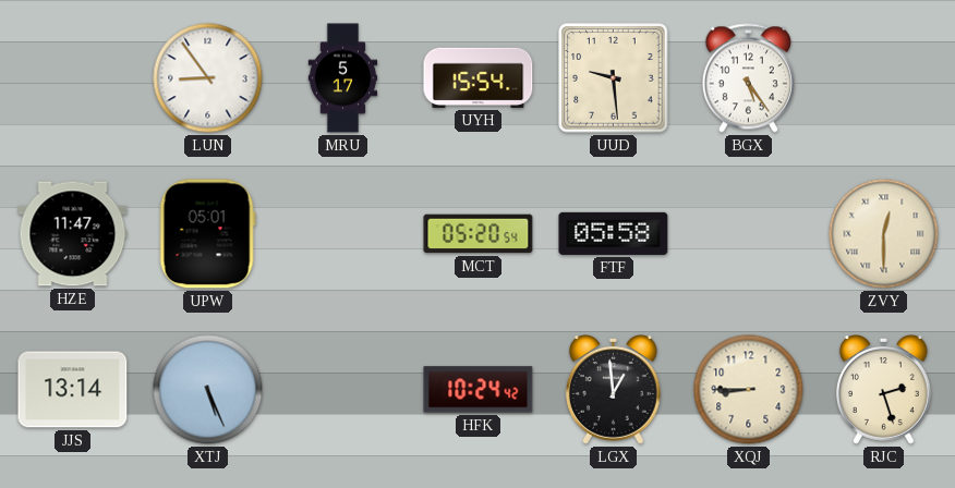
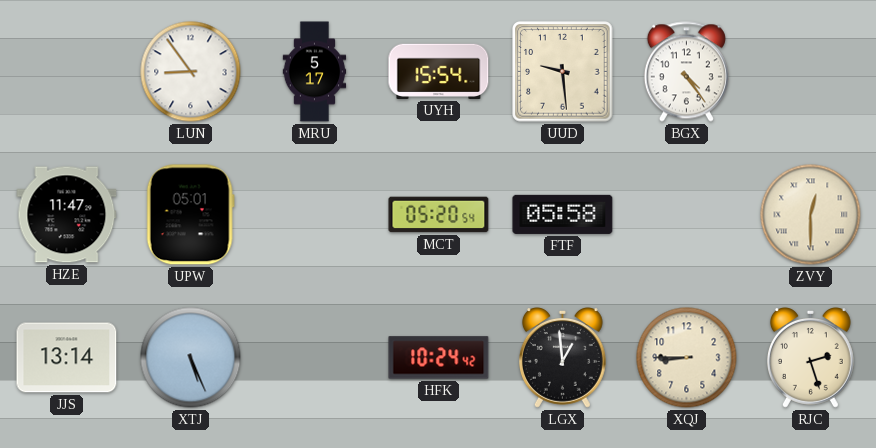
BGX: 5:24 -> 4:24
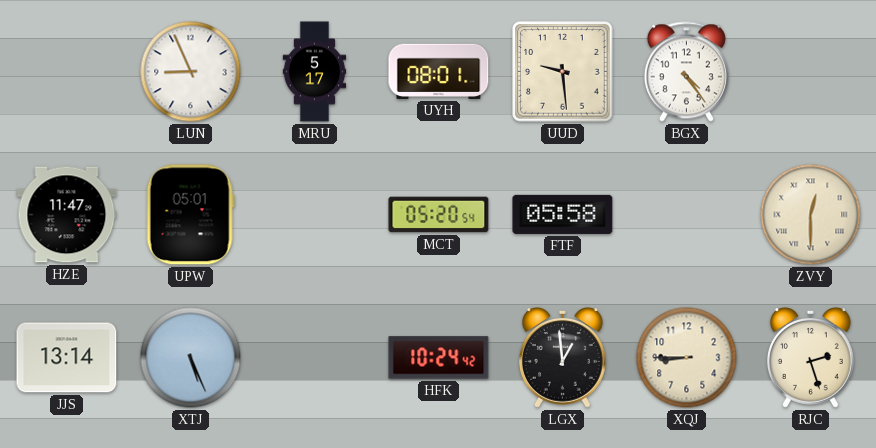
LUN: 8:54 -> 8:56
UYH: 15:54 -> 08:01
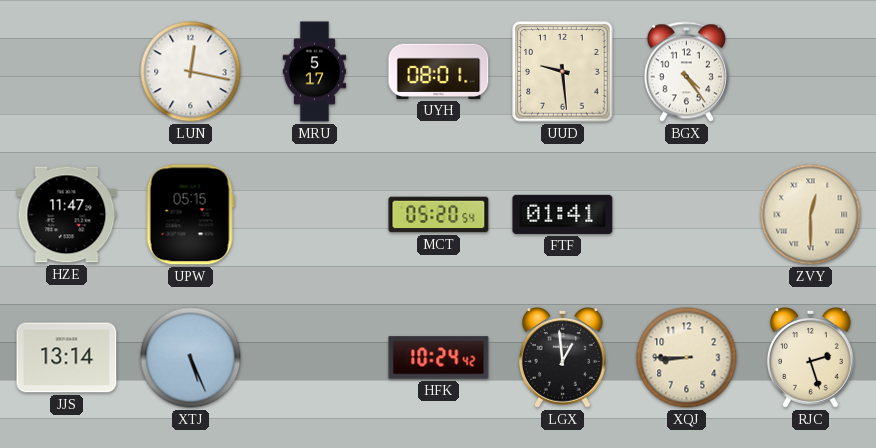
LUN: 8:56 -> 12:17
UPW: 05:01 -> 05:15
FTF: 05:58 -> 01:41
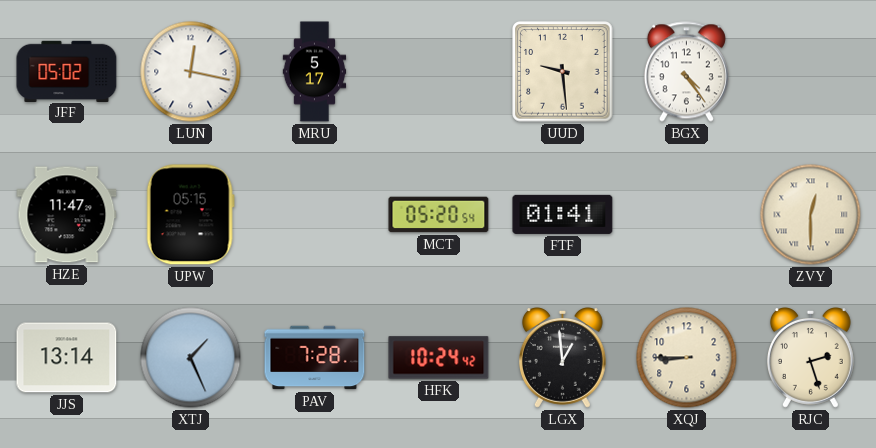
JFF: none -> 05:02
UYH: 08:01 -> none
XTJ: 5:26 -> 1:26
PAV: none -> 7:28
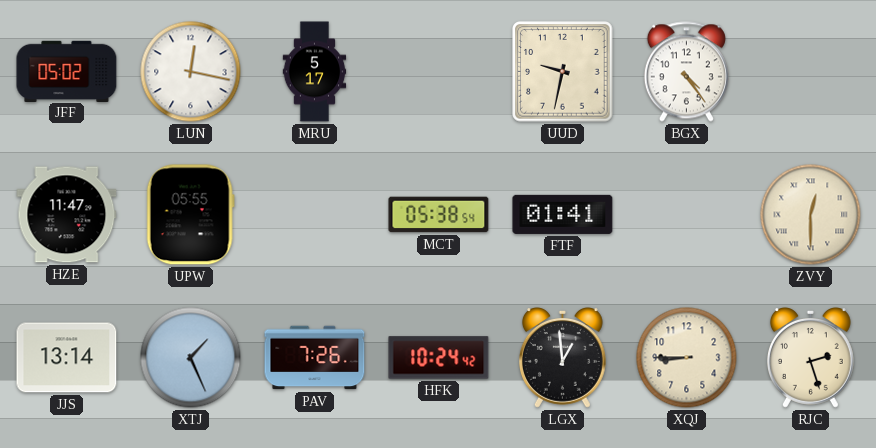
UUD: 9:29 -> 9:32
UPW: 05:15 -> 05:55
MCT: 05:20 -> 05:38
PAV: 7:28 -> 7:26
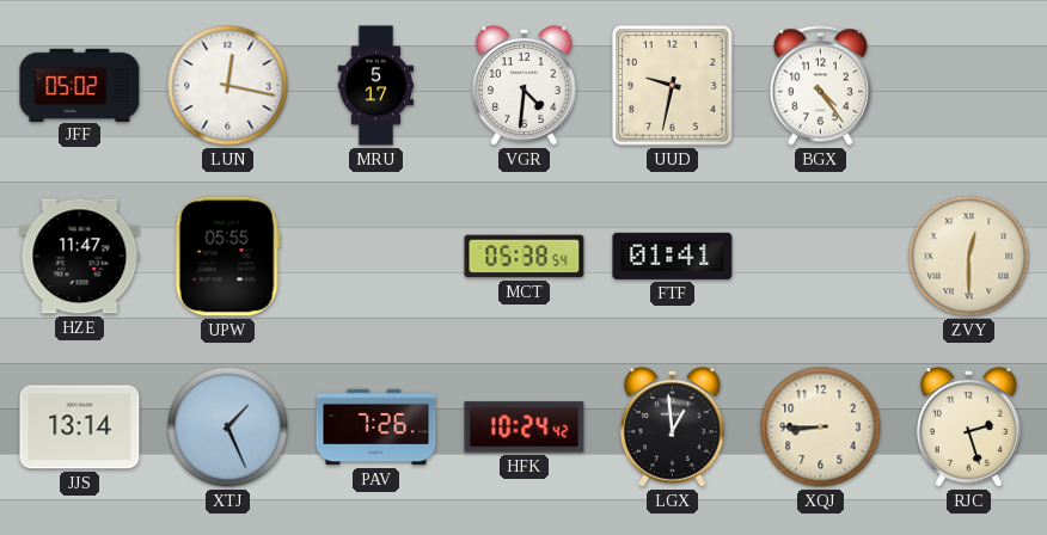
VGR: none -> 4:31
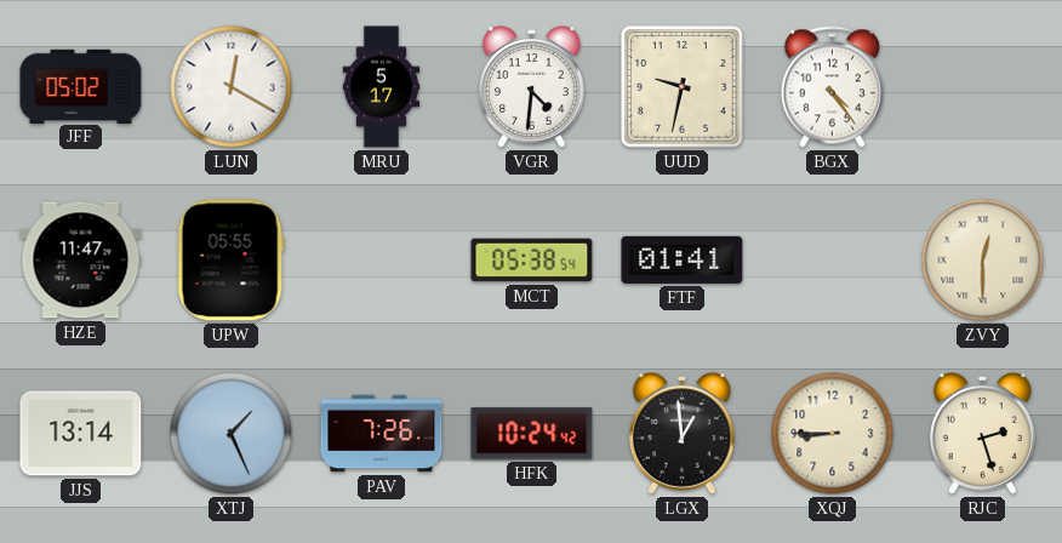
LUN: 12:17 -> 12:20
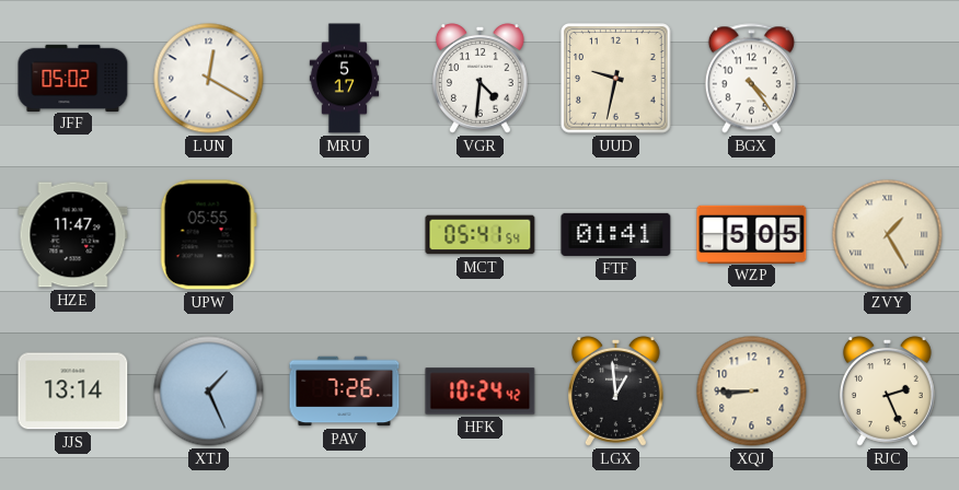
MCT: 05:38 -> 05:41
WZP: none -> 5:05
ZVY: 12:30 -> 1:25
RJC: 2:27 -> 2:26
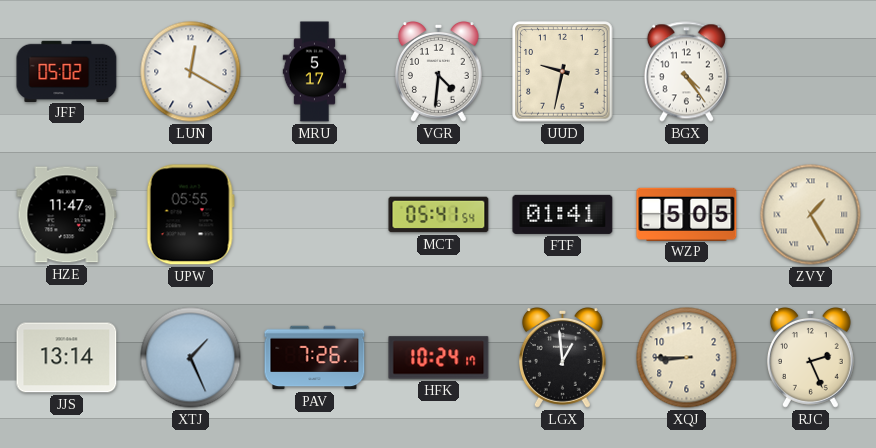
HFK: 10:24:42 -> 10:24:17
